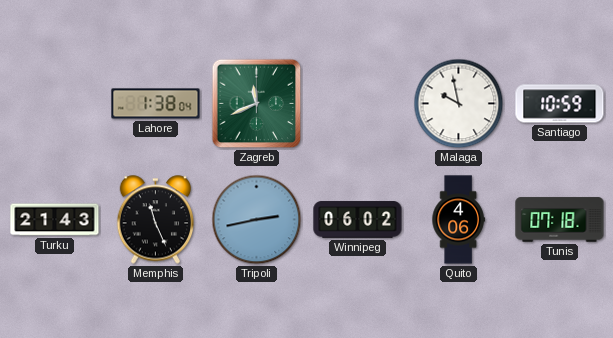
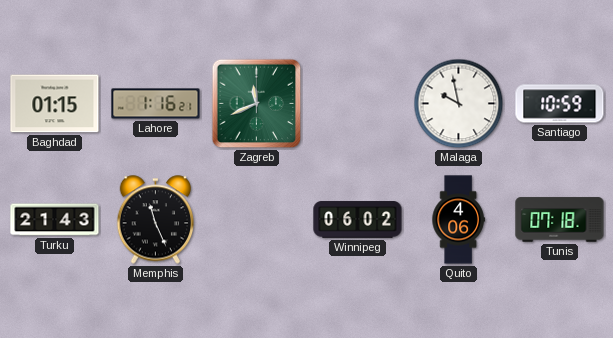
Baghdad: none -> 01:15
Lahore: 1:38 -> 1:16
Tripoli: 2:43 -> none
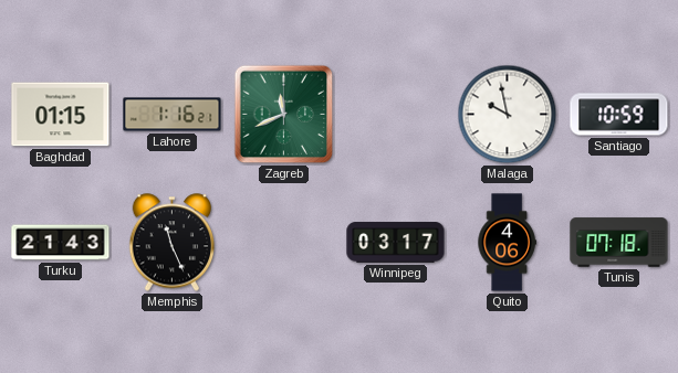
Winnipeg: 06:02 -> 03:17
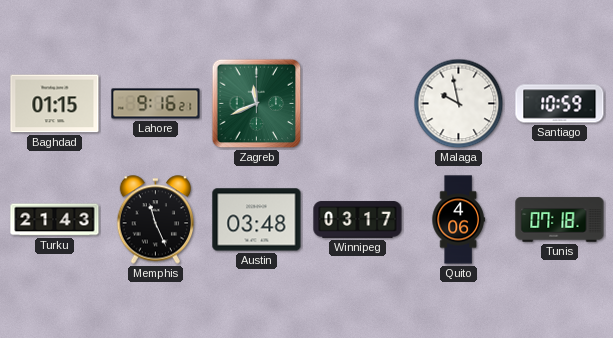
Lahore: 1:16 -> 9:16
Austin: none -> 03:48
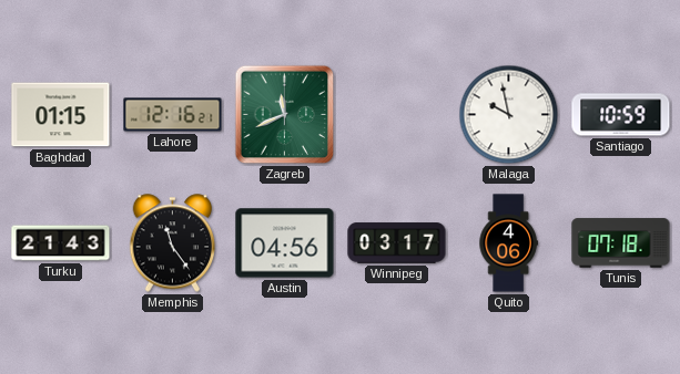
Lahore: 9:16 -> 12:16
Memphis: 11:26 -> 11:24
Austin: 03:48 -> 04:56
